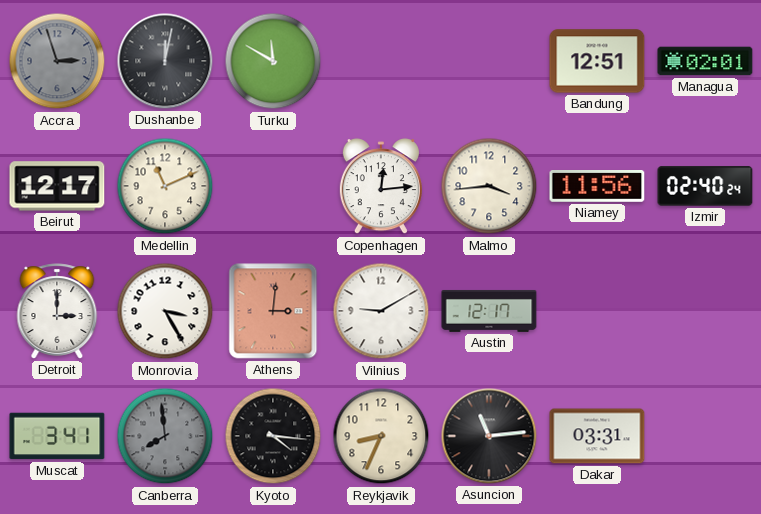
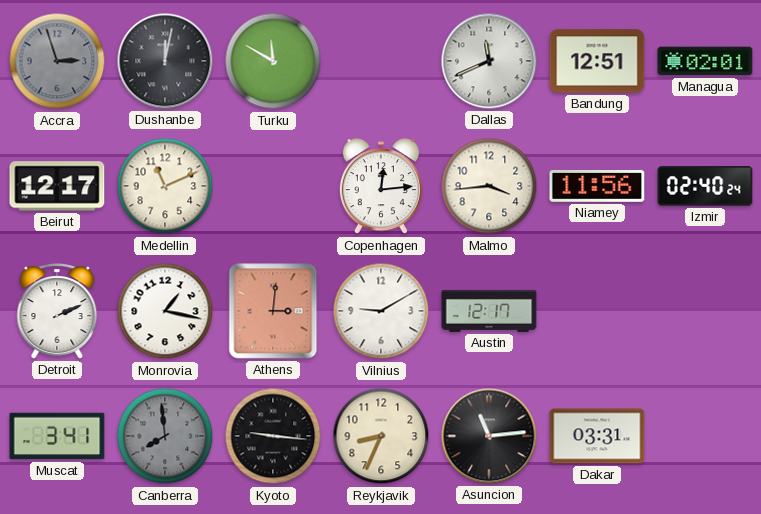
Dallas: none -> 11:41
Detroit: 3:00 -> 2:11
Monrovia: 3:25 -> 1:17
Kyoto: 4:16 -> 9:16
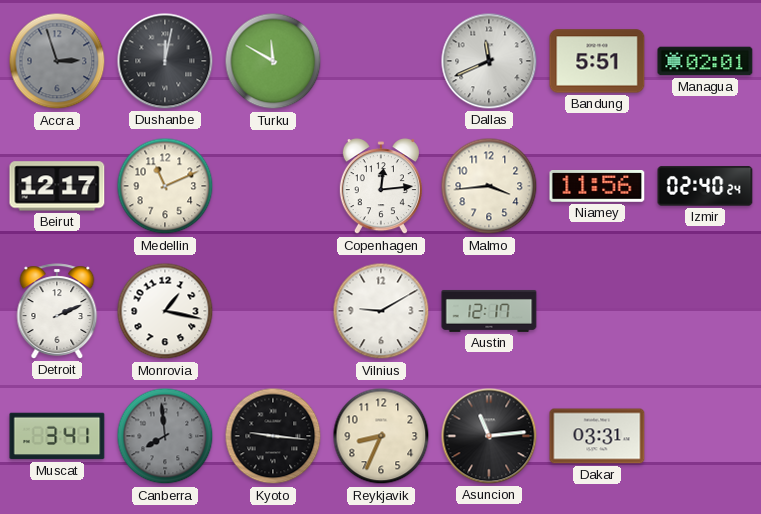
Bandung: 12:51 -> 5:51
Athens: 3:01 -> none
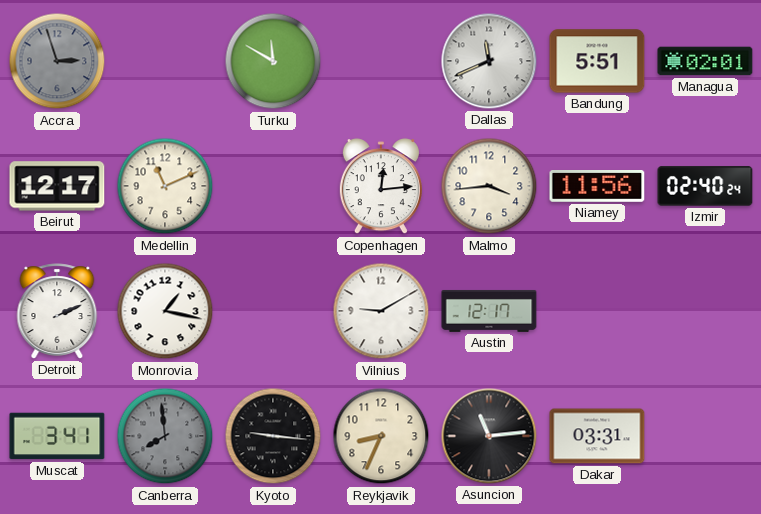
Dushanbe: 12:02 -> none
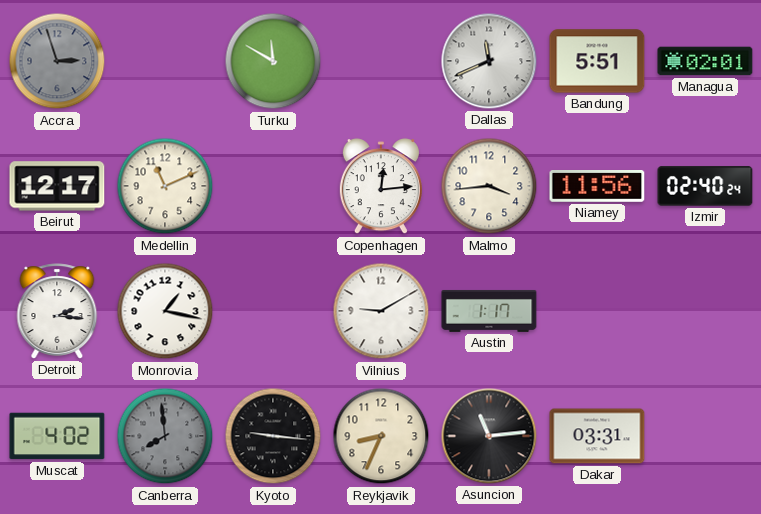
Detroit: 2:11 -> 2:16
Austin: 12:17 -> 1:17
Muscat: 3:41 -> 4:02
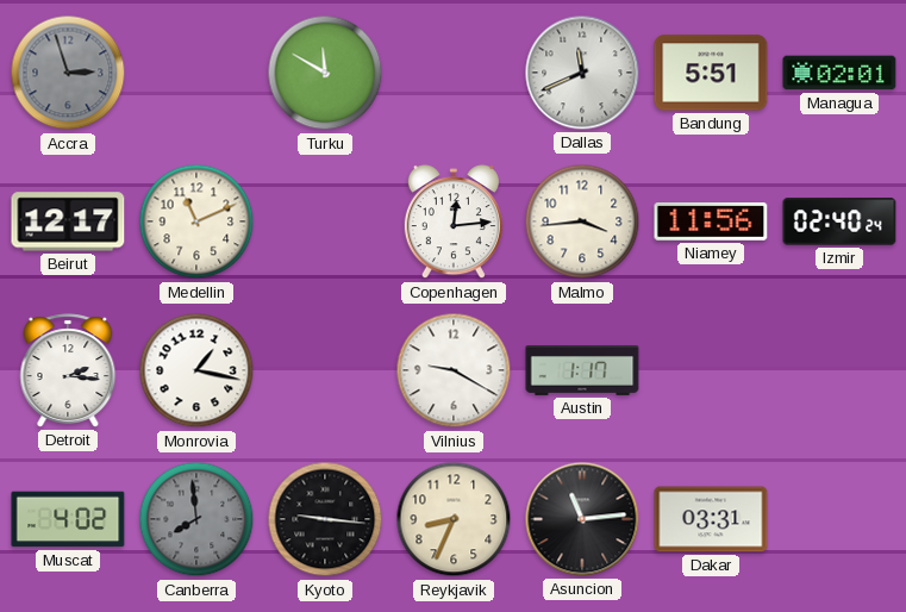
Vilnius: 9:10 -> 9:20
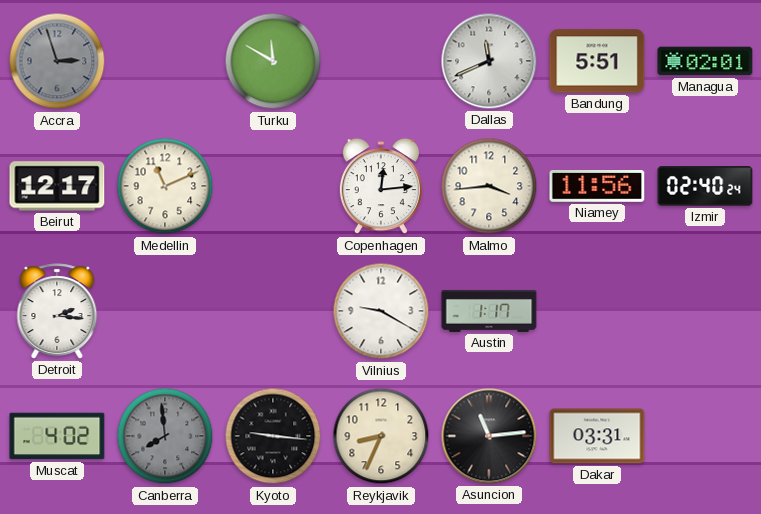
Monrovia: 1:17 -> none
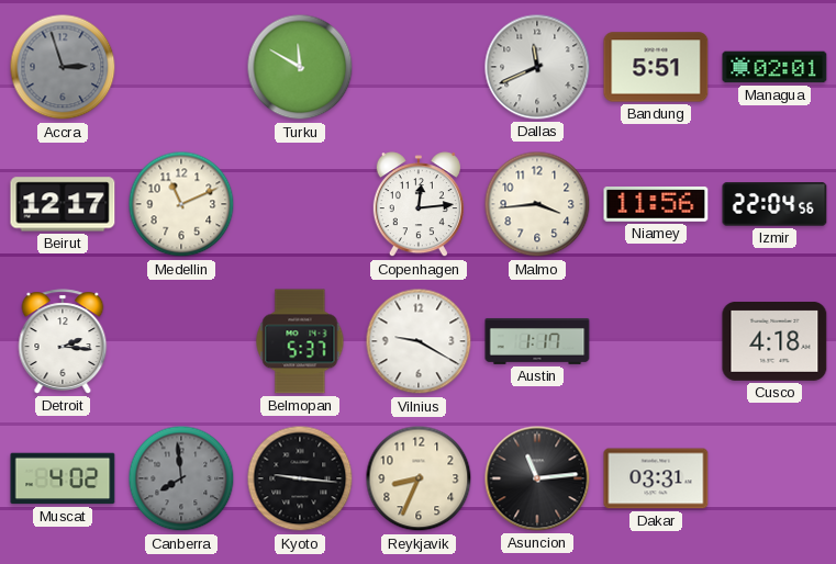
Izmir: 02:40 -> 22:04
Belmopan: none -> 5:37
Cusco: none -> 4:18
